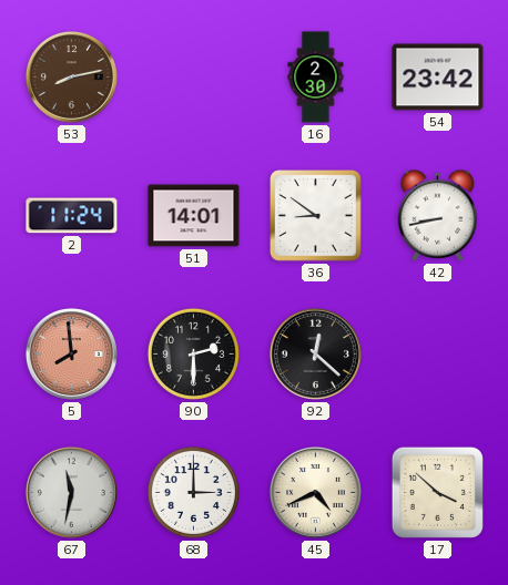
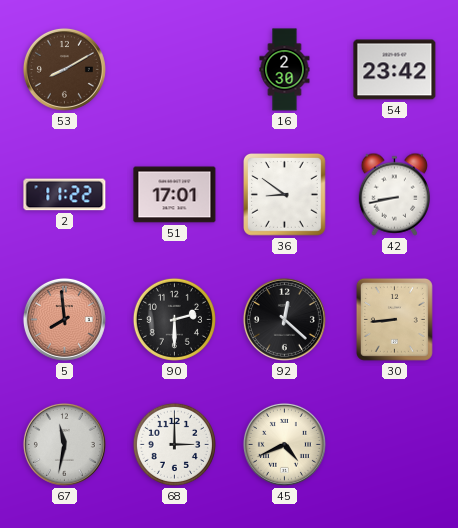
53: 8:13 -> 8:10
2: 11:24 -> 11:22
51: 14:01 -> 17:01
30: none -> 8:44
17: 3:52 -> none
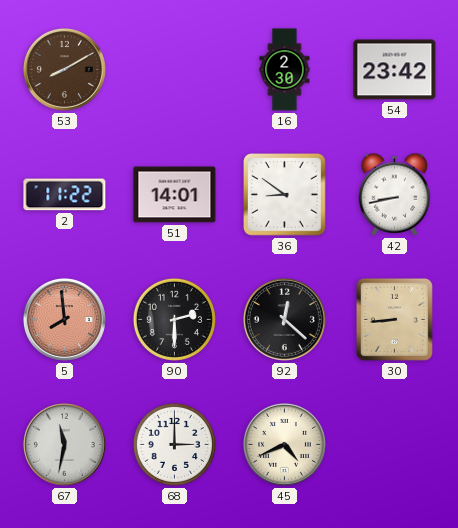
51: 17:01 -> 14:01
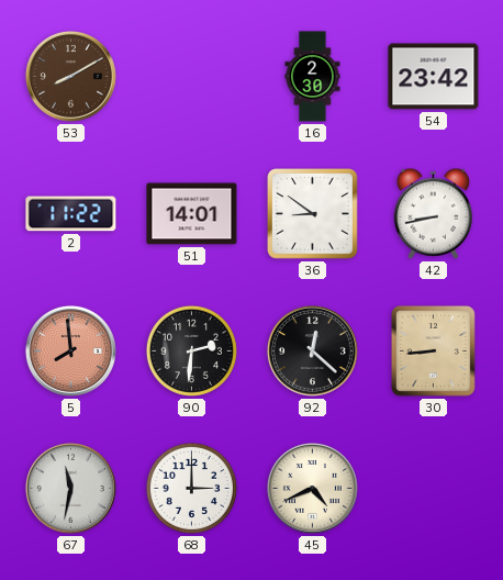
90: 2:30 -> 2:31
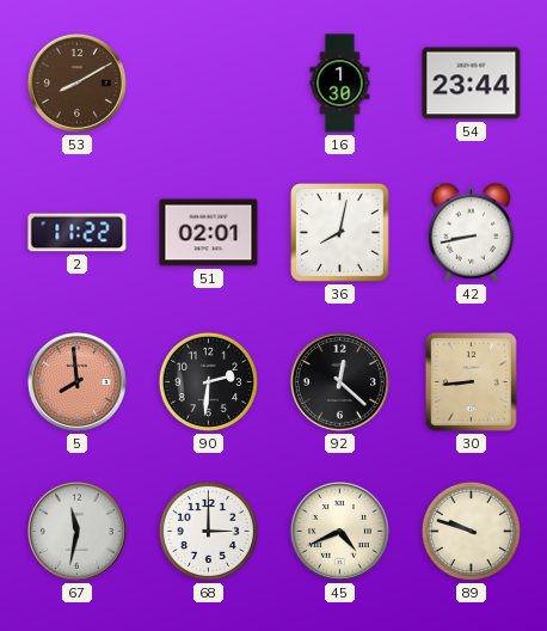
16: 2:30 -> 1:30
54: 23:42 -> 23:44
51: 14:01 -> 02:01
36: 8:51 -> 8:02
89: none -> 9:48
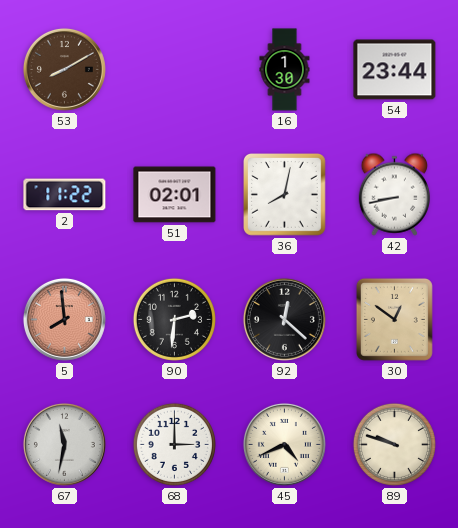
30: 8:44 -> 12:51
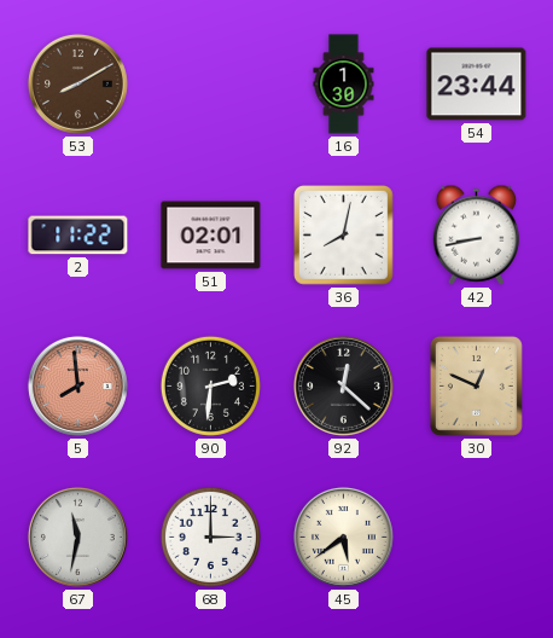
30: 12:51 -> 12:49
45: 4:41 -> 5:39
89: 9:48 -> none
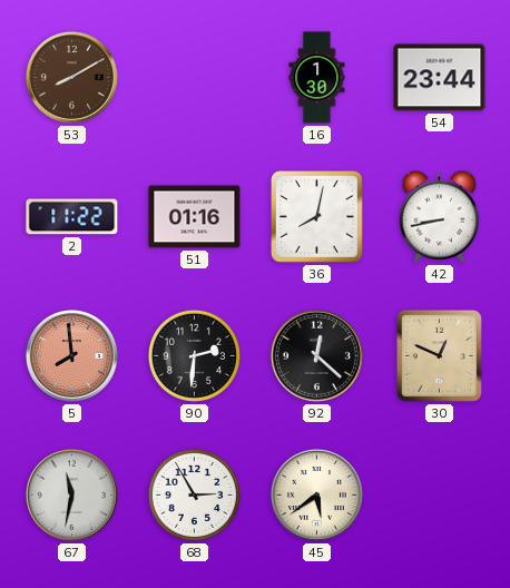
51: 02:01 -> 01:16
68: 3:00 -> 2:55
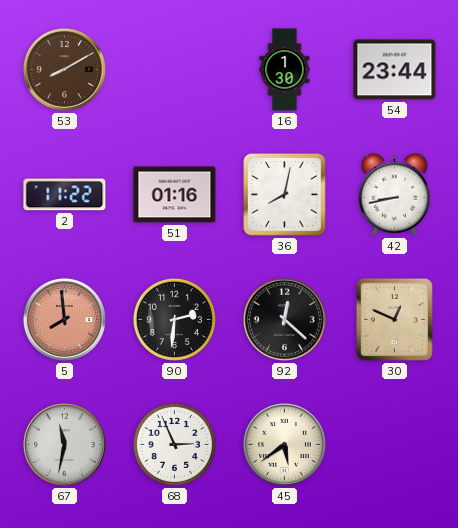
68: 2:55 -> 2:56
